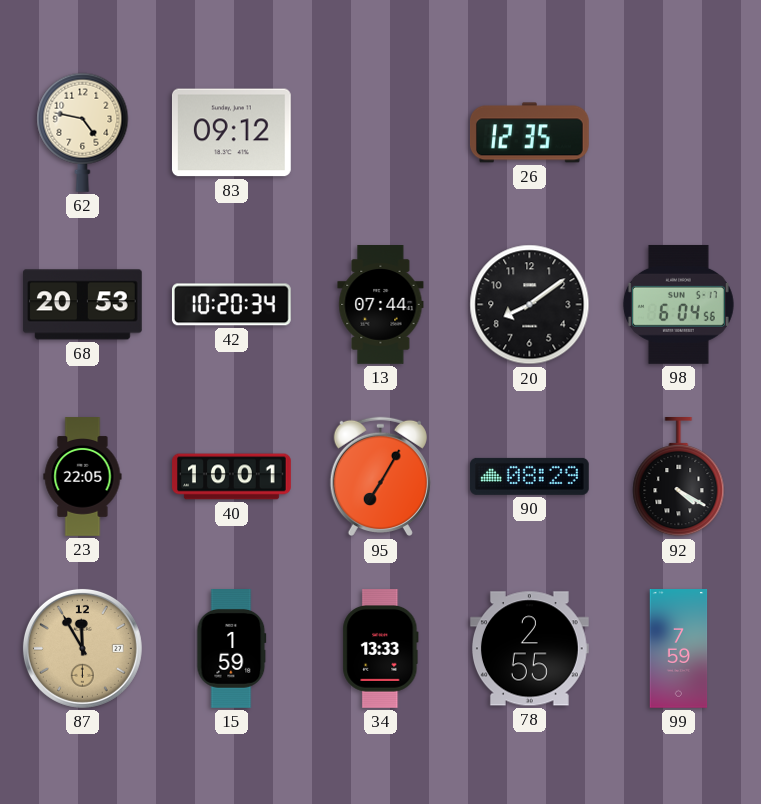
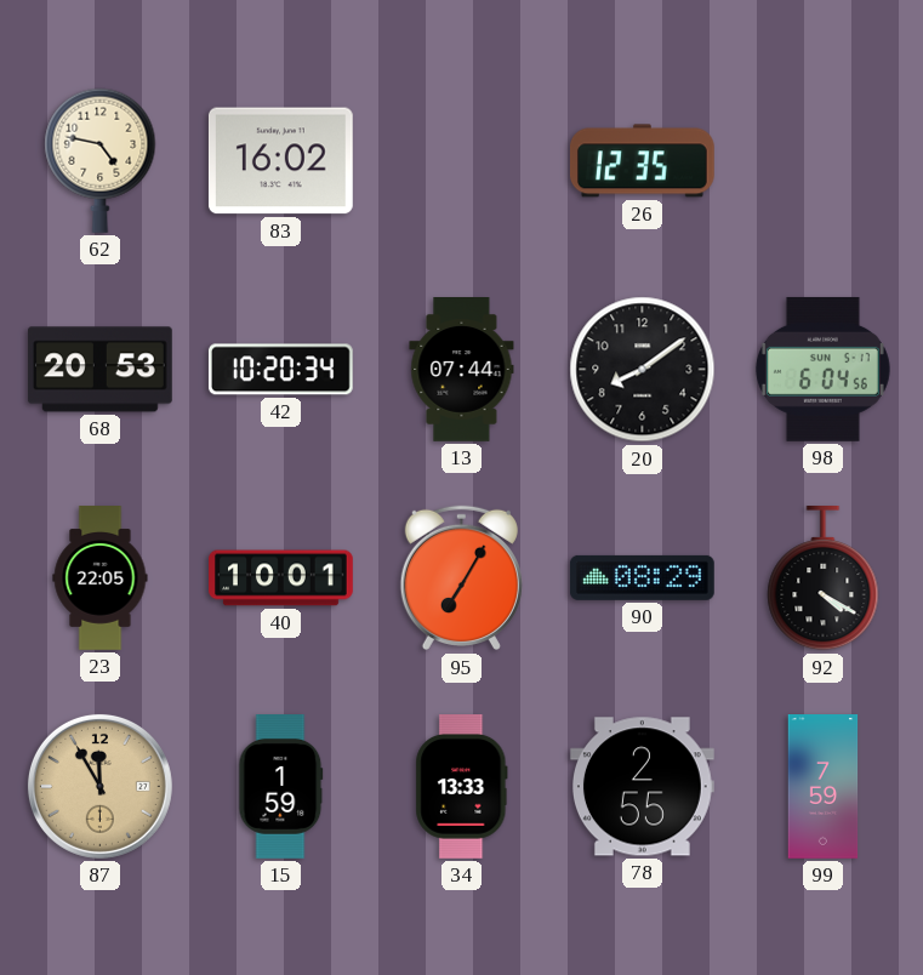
83: 09:12 -> 16:02
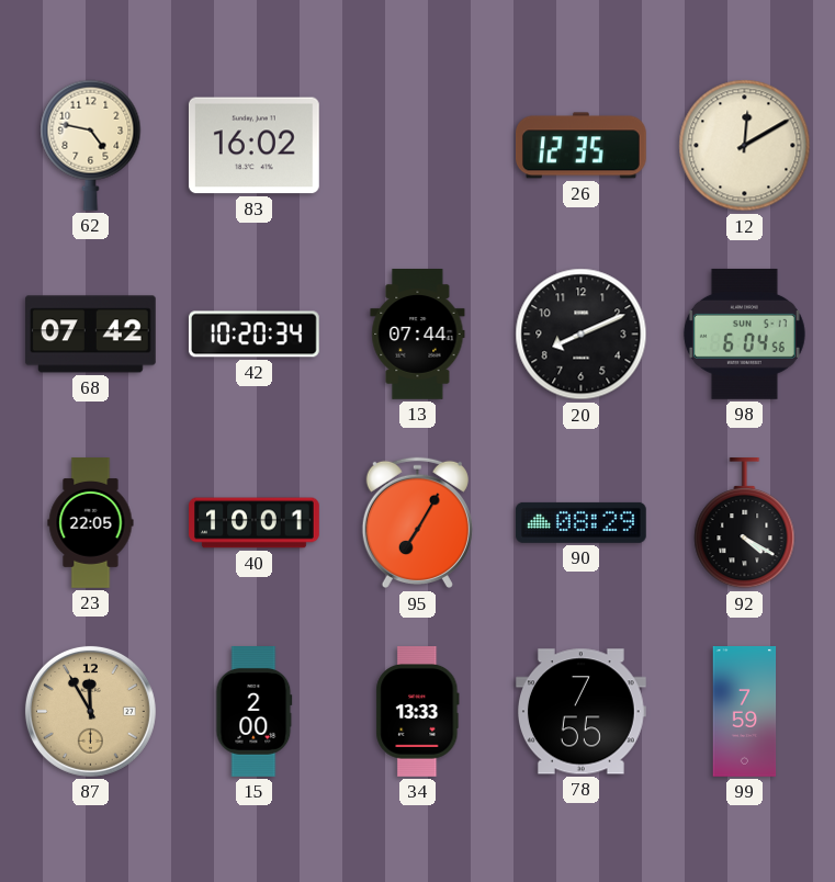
12: none -> 12:10
68: 20:53 -> 07:42
20: 8:09 -> 8:11
15: 1:59 -> 2:00
78: 2:55 -> 7:55
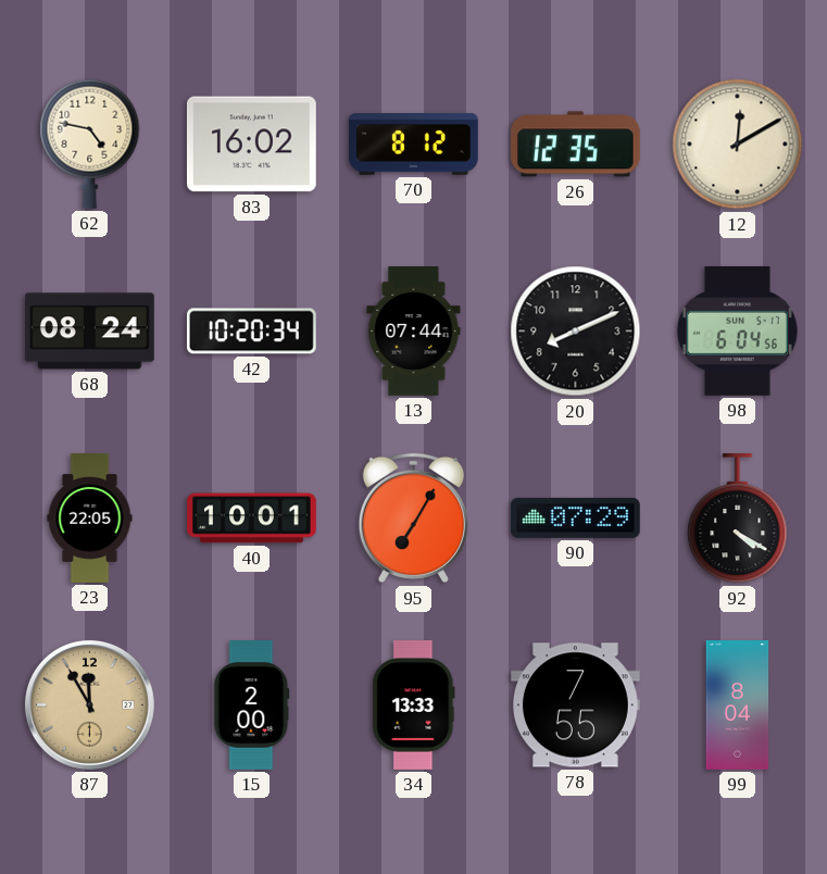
70: none -> 8:12
68: 07:42 -> 08:24
90: 08:29 -> 07:29
99: 7:59 -> 8:04
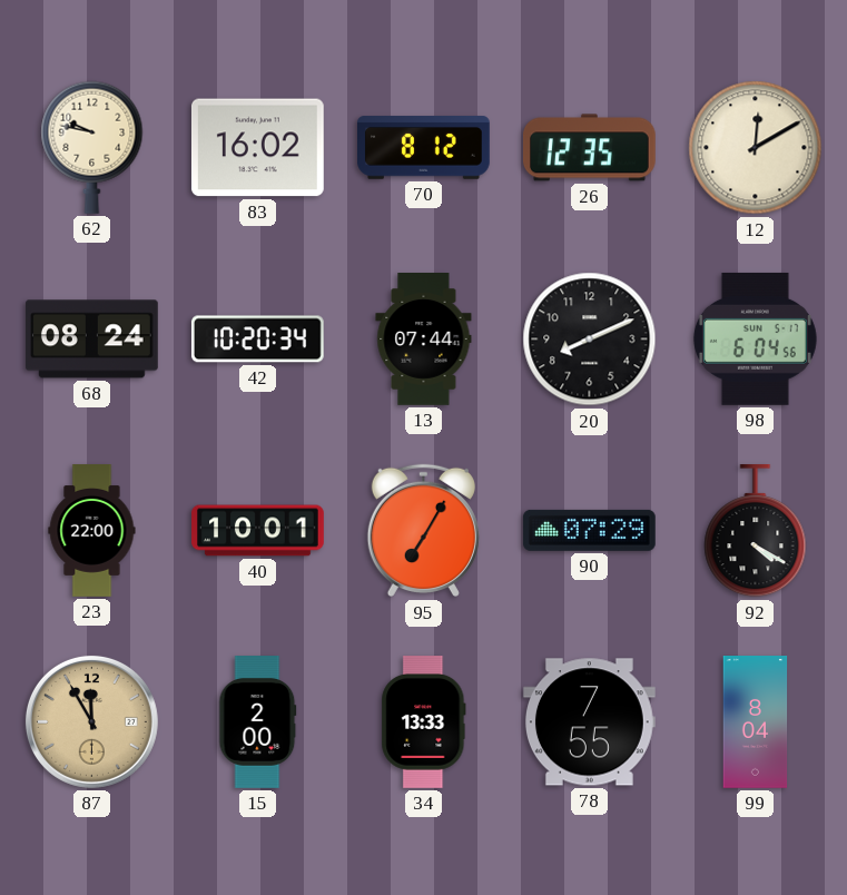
62: 4:47 -> 9:47
23: 22:05 -> 22:00
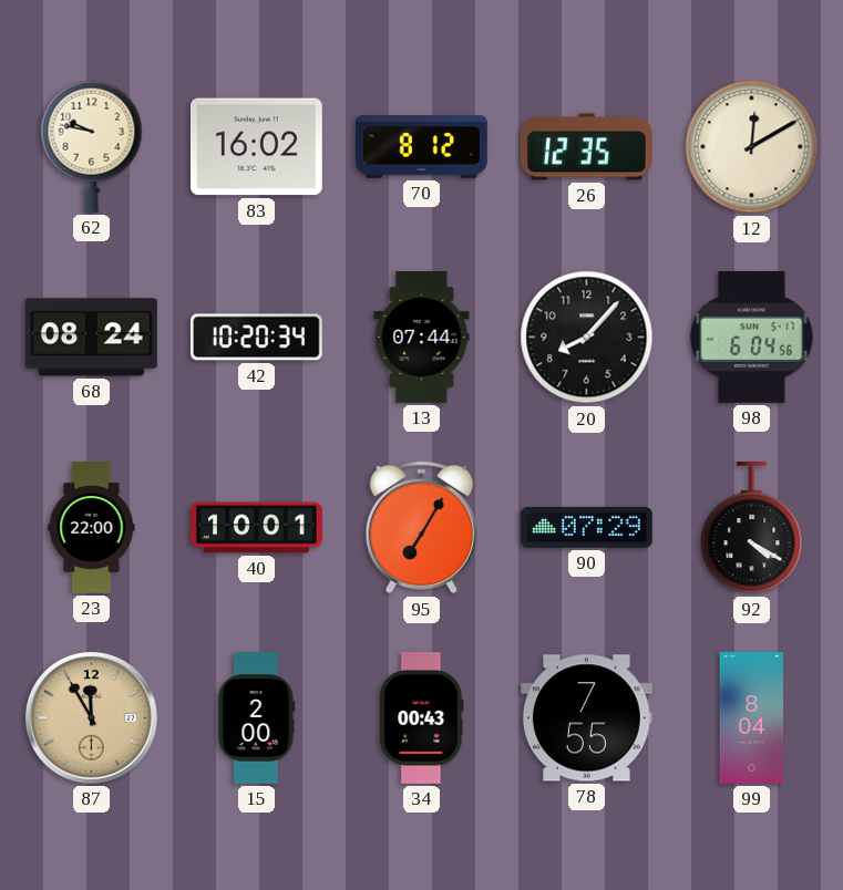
20: 8:11 -> 8:07
34: 13:33 -> 00:43
